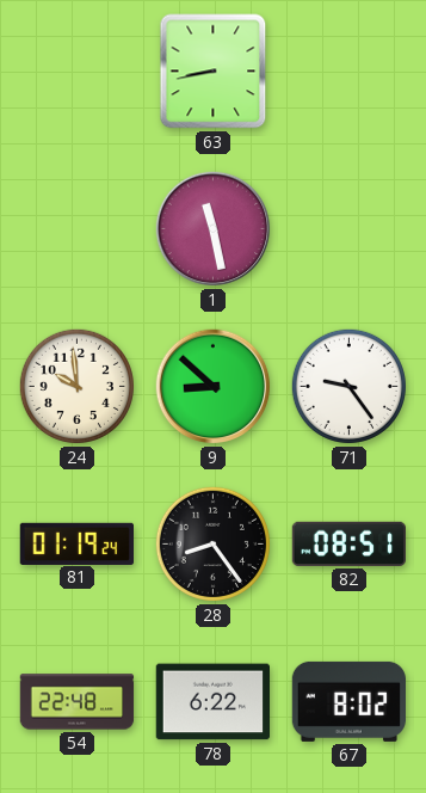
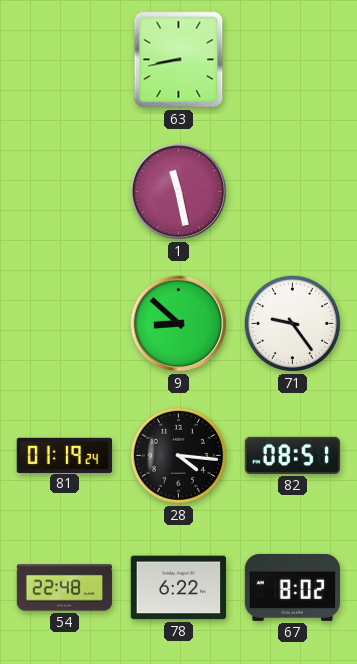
24: 9:59 -> none
28: 8:24 -> 4:16
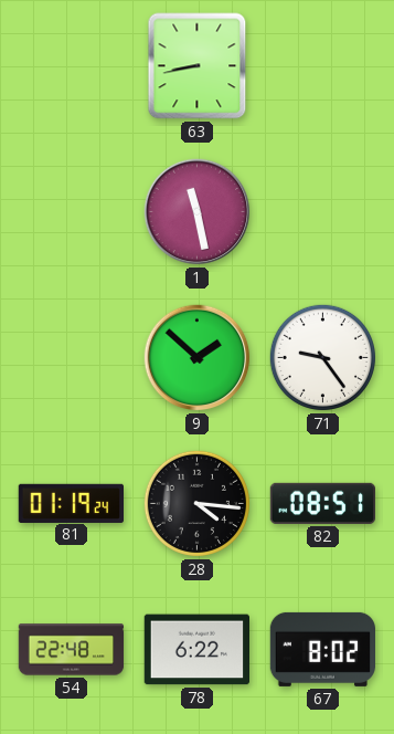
9: 8:52 -> 1:52
